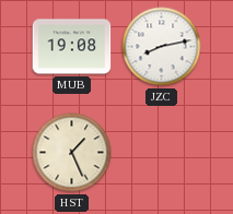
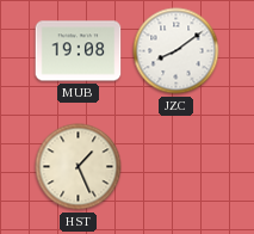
JZC: 8:13 -> 8:09
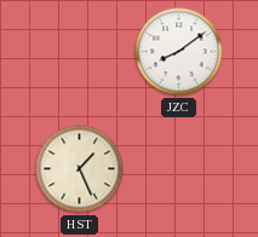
MUB: 19:08 -> none
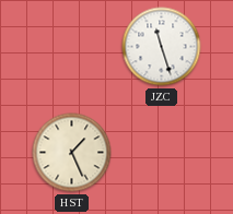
JZC: 8:09 -> 11:27
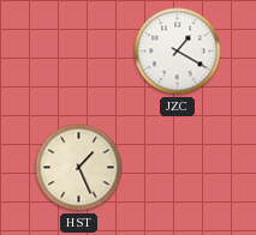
JZC: 11:27 -> 1:20
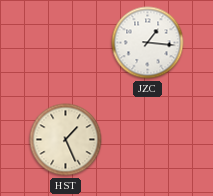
JZC: 1:20 -> 1:16
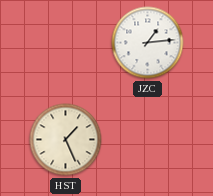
JZC: 1:16 -> 1:14
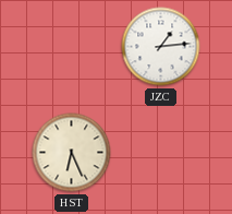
HST: 1:26 -> 6:26
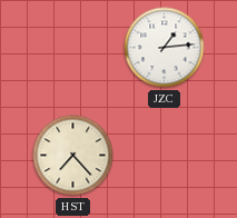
HST: 6:26 -> 7:23
